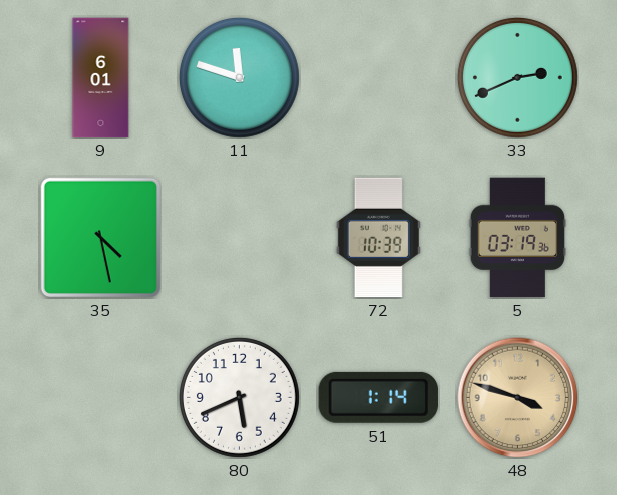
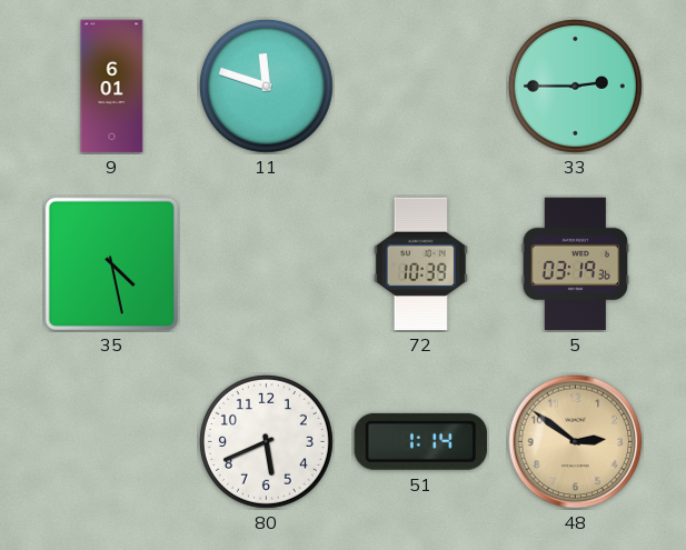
33: 2:41 -> 2:45
48: 3:48 -> 2:51
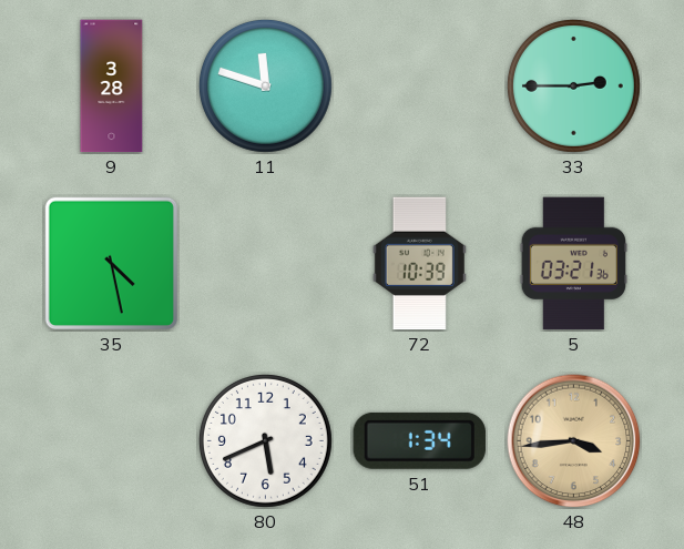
9: 6:01 -> 3:28
5: 03:19 -> 03:21
51: 1:14 -> 1:34
48: 2:51 -> 3:44
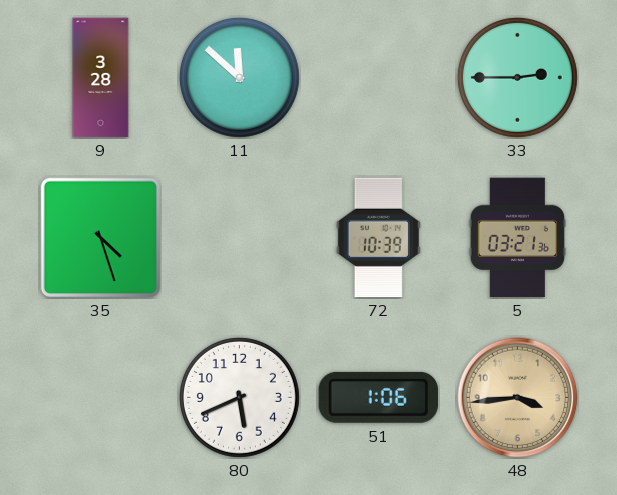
11: 11:48 -> 11:52
35: 4:28 -> 4:27
51: 1:34 -> 1:06
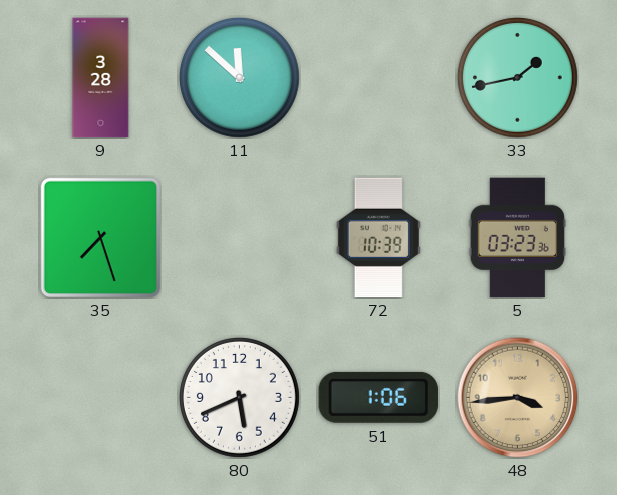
33: 2:45 -> 1:43
35: 4:27 -> 7:27
5: 03:21 -> 03:23
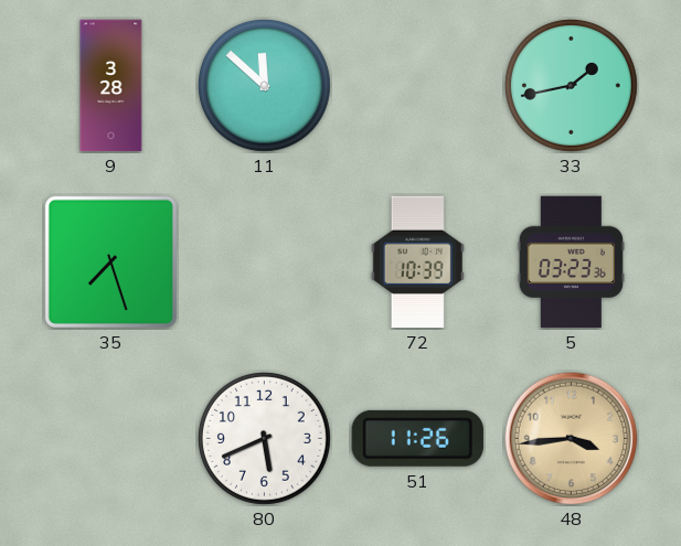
51: 1:06 -> 11:26
